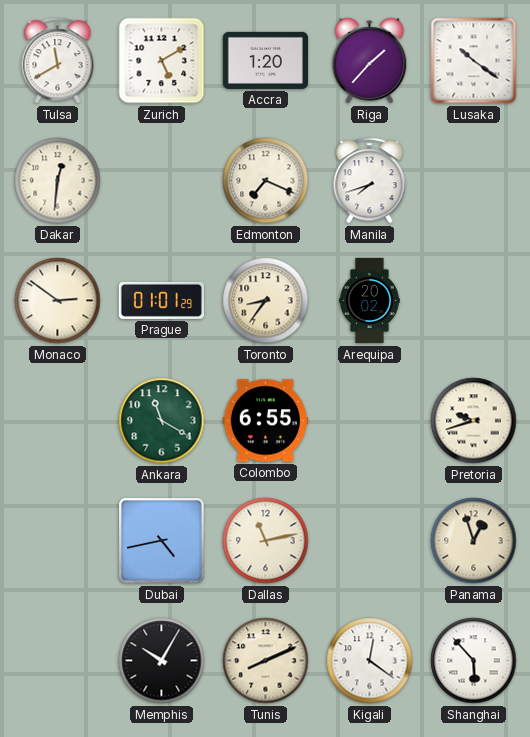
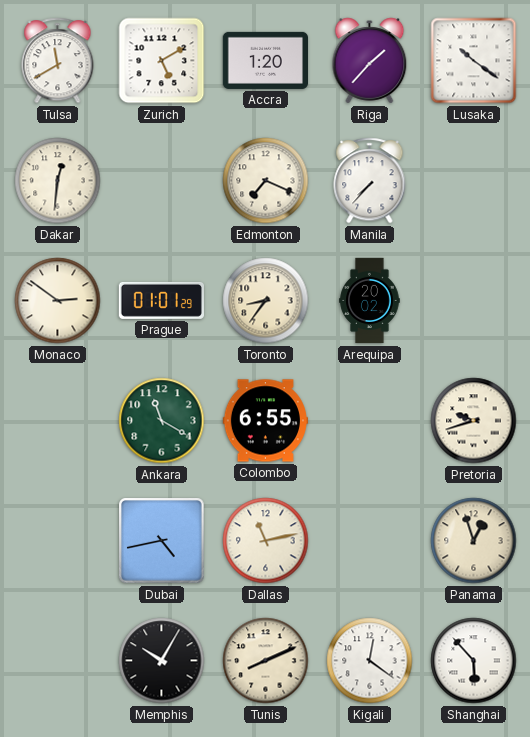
Manila: 7:42 -> 7:37
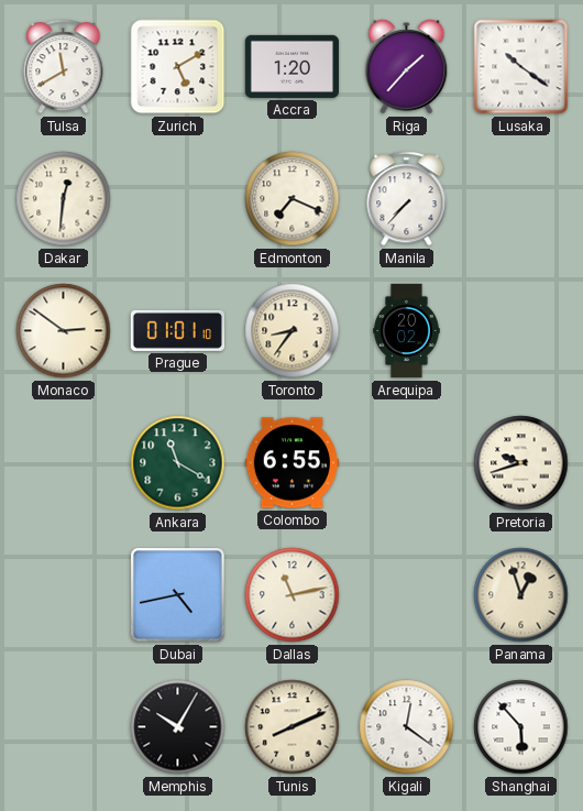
Prague: 01:01:29 -> 01:01:10
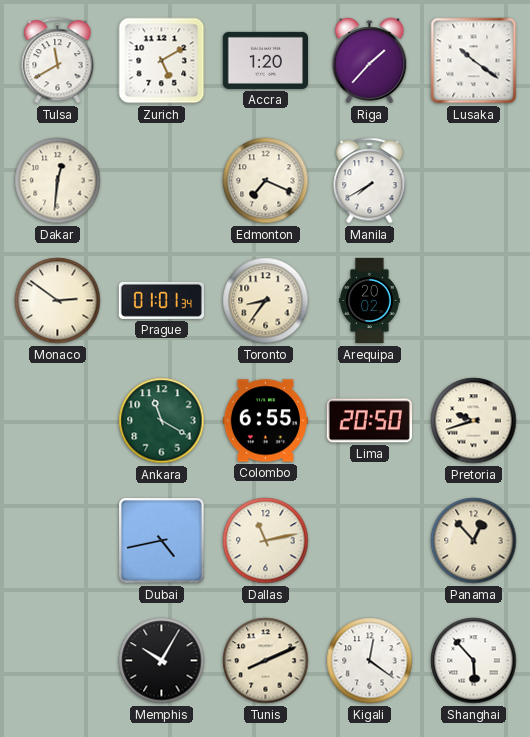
Manila: 7:37 -> 7:40
Prague: 01:01:10 -> 01:01:34
Lima: none -> 20:50
Panama: 12:57 -> 12:53
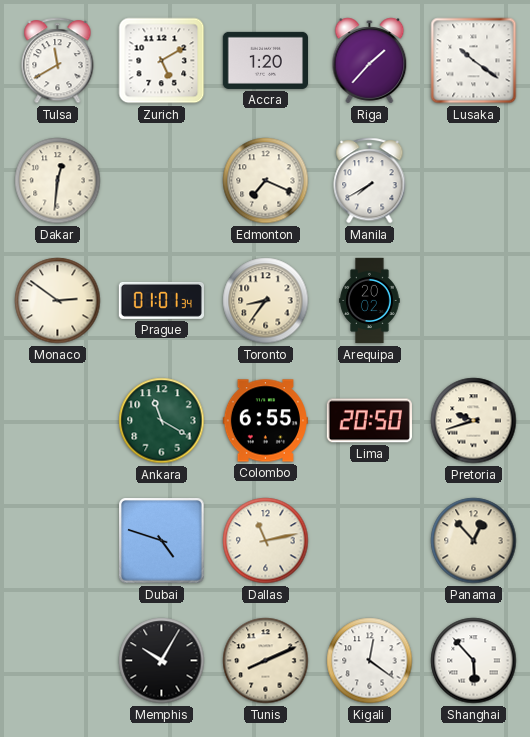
Dubai: 4:43 -> 4:48
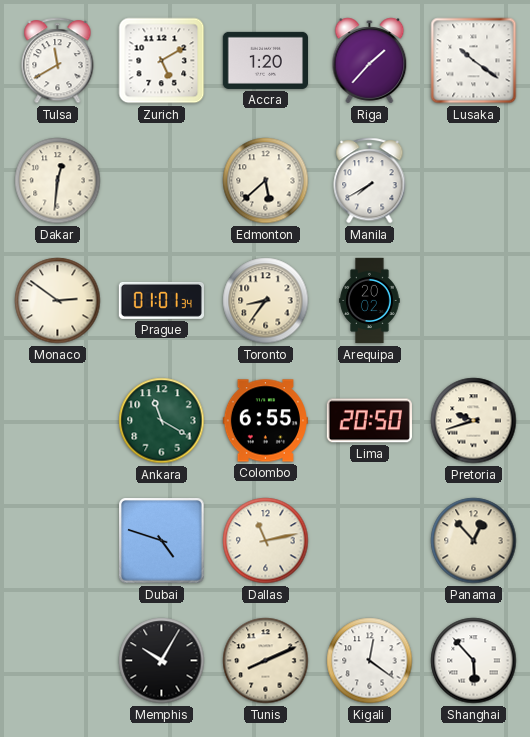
Edmonton: 7:19 -> 5:38
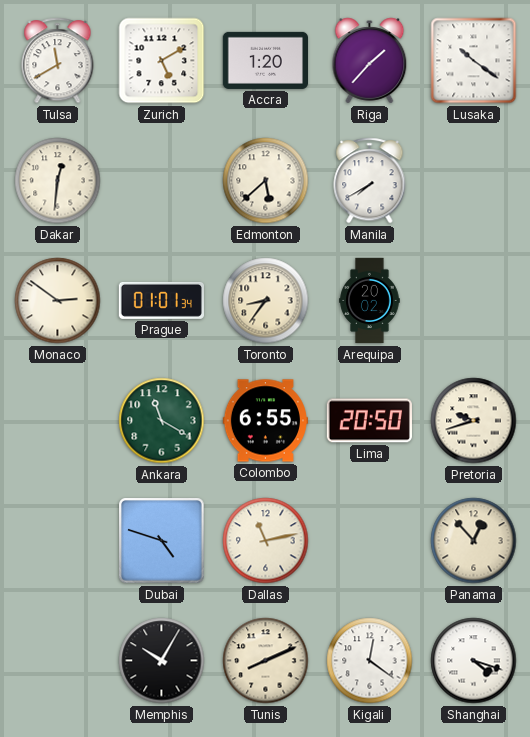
Shanghai: 5:53 -> 4:18
